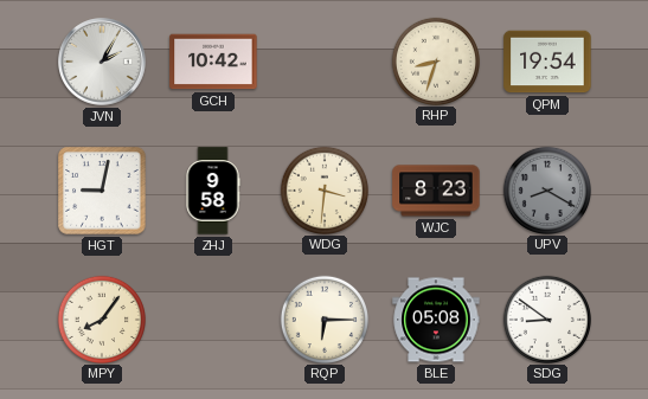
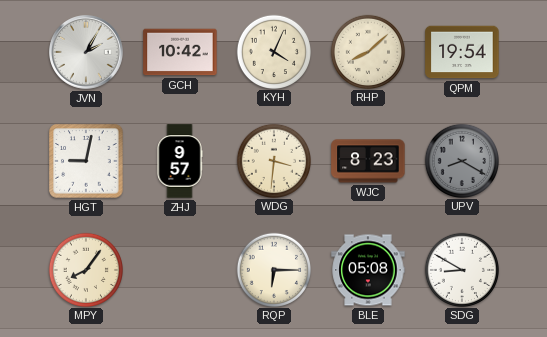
KYH: none -> 4:04
RHP: 8:33 -> 8:08
ZHJ: 9:58 -> 9:57
SDG: 8:51 -> 8:50
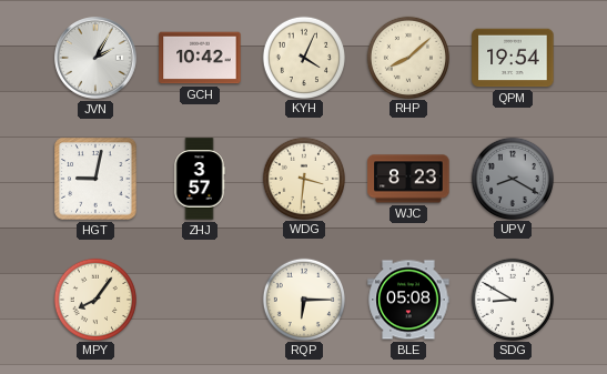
ZHJ: 9:57 -> 3:57
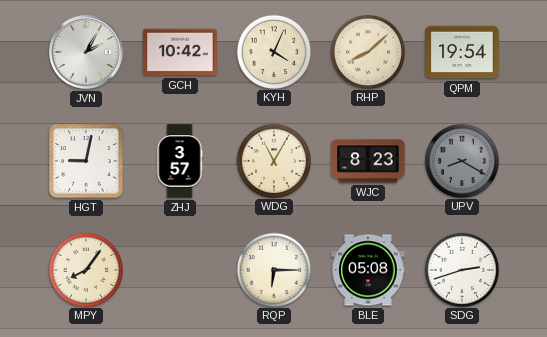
WDG: 3:31 -> 11:05
SDG: 8:50 -> 2:42
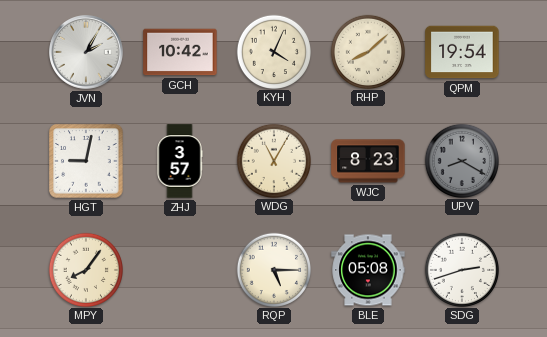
RQP: 6:15 -> 5:15
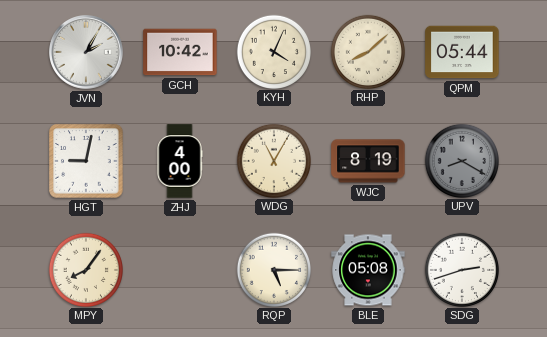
QPM: 19:54 -> 05:44
ZHJ: 3:57 -> 4:00
WJC: 8:23 -> 8:19
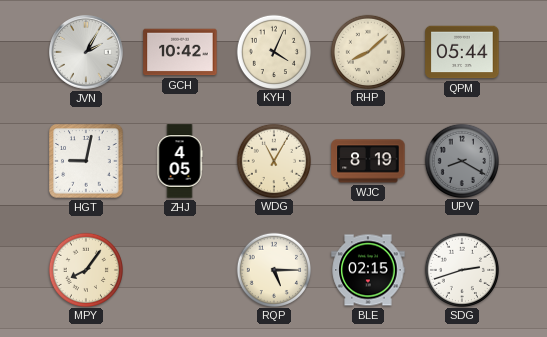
ZHJ: 4:00 -> 4:05
BLE: 05:08 -> 02:15
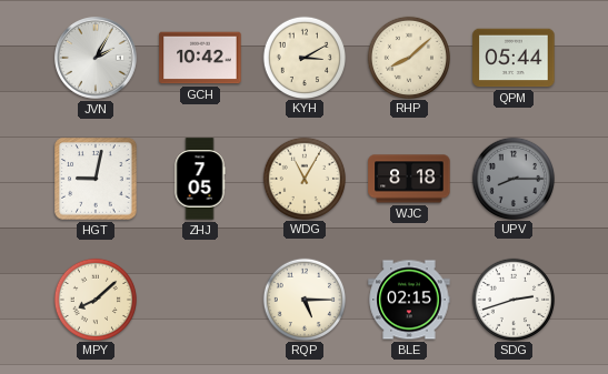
KYH: 4:04 -> 3:10
ZHJ: 4:05 -> 7:05
WJC: 8:19 -> 8:18
UPV: 8:20 -> 8:15
MPY: 8:06 -> 8:08
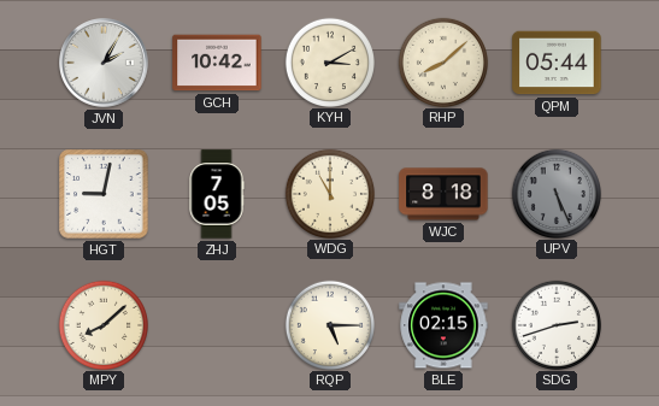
WDG: 11:05 -> 11:00
UPV: 8:15 -> 5:26
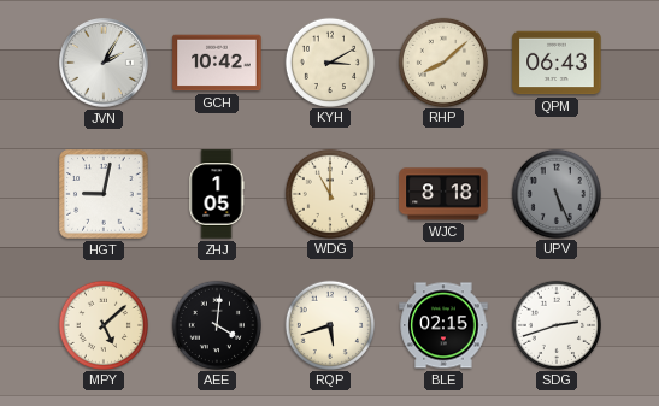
QPM: 05:44 -> 06:43
ZHJ: 7:05 -> 1:05
MPY: 8:08 -> 5:08
AEE: none -> 4:01
RQP: 5:15 -> 5:42
